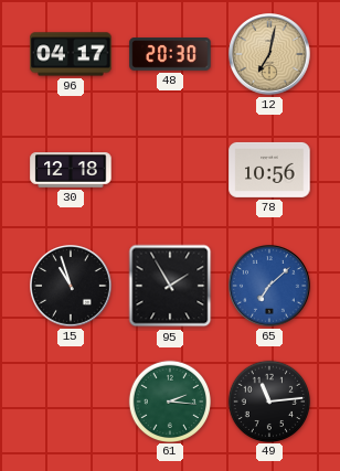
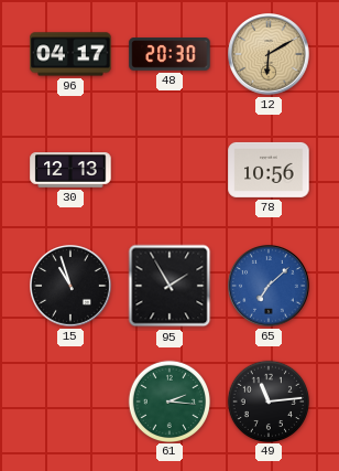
12: 7:02 -> 6:10
30: 12:18 -> 12:13
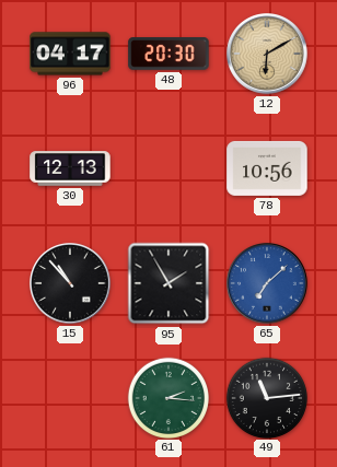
15: 10:57 -> 10:53
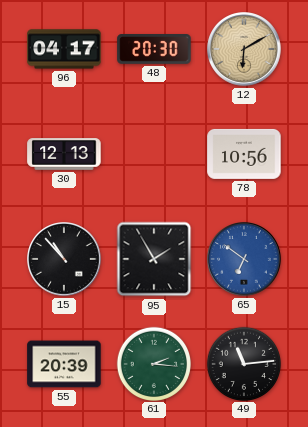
65: 7:08 -> 6:51
55: none -> 20:39
